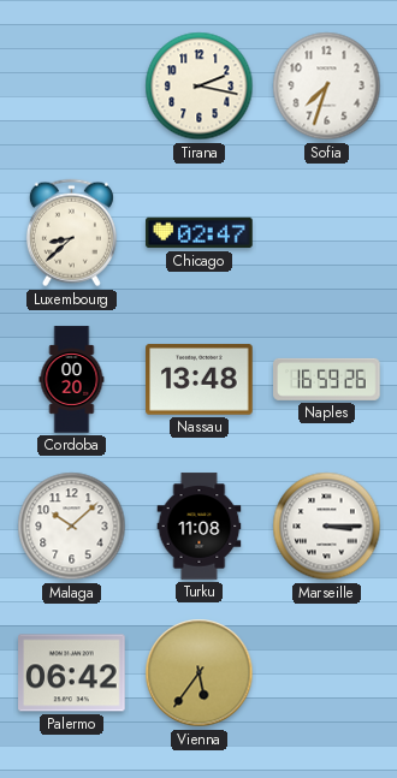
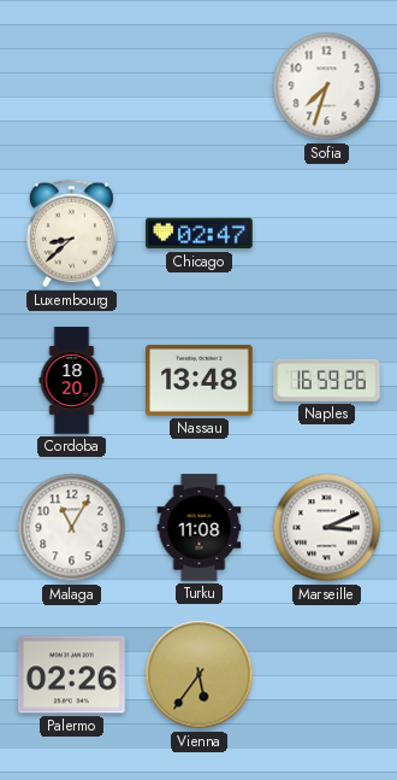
Tirana: 2:17 -> none
Cordoba: 00:20 -> 18:20
Malaga: 10:08 -> 11:05
Marseille: 3:15 -> 3:11
Palermo: 06:42 -> 02:26
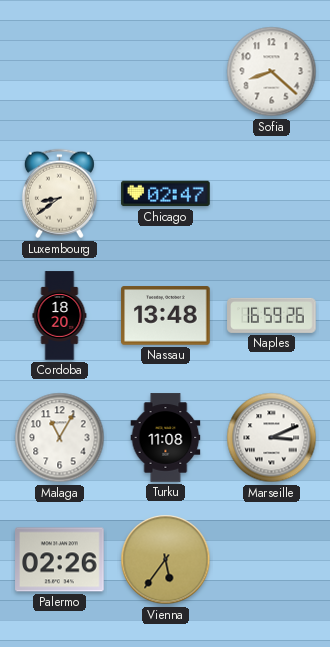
Sofia: 7:33 -> 8:22
Luxembourg: 8:38 -> 8:39
